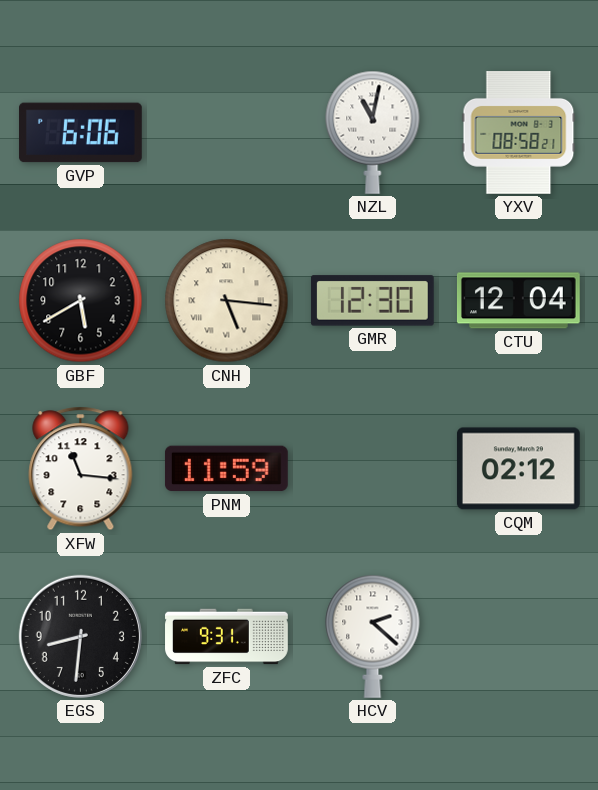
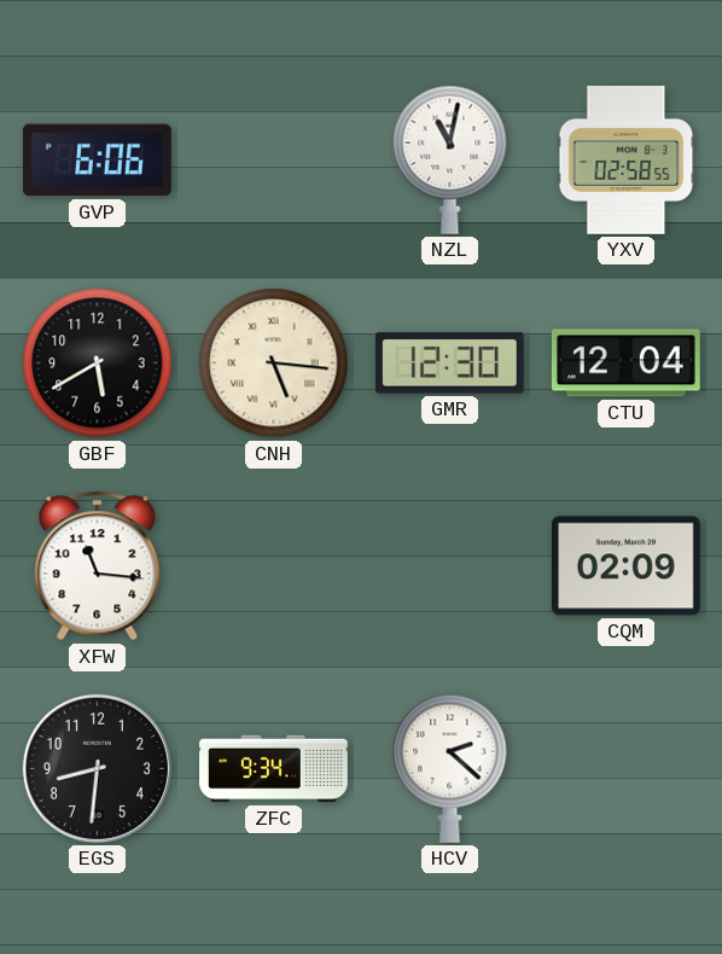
YXV: 08:58 -> 02:58
PNM: 11:59 -> none
CQM: 02:12 -> 02:09
ZFC: 9:31 -> 9:34
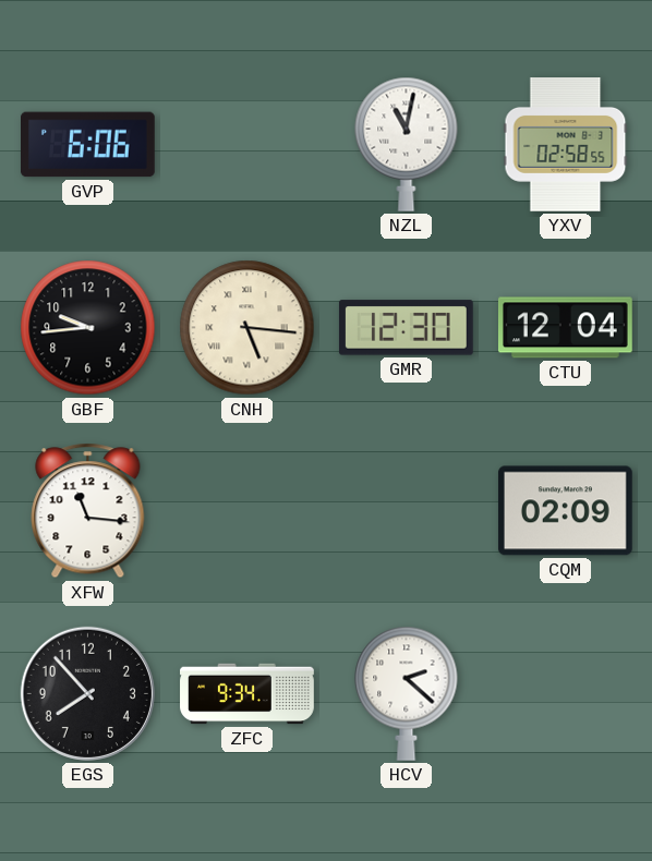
GBF: 5:40 -> 9:44
EGS: 8:31 -> 7:53
